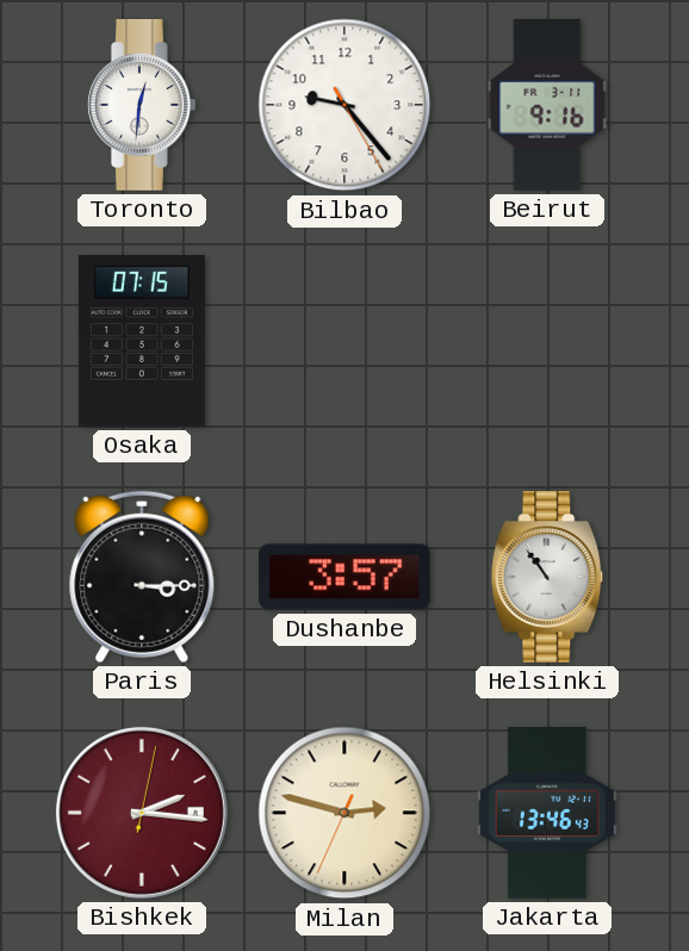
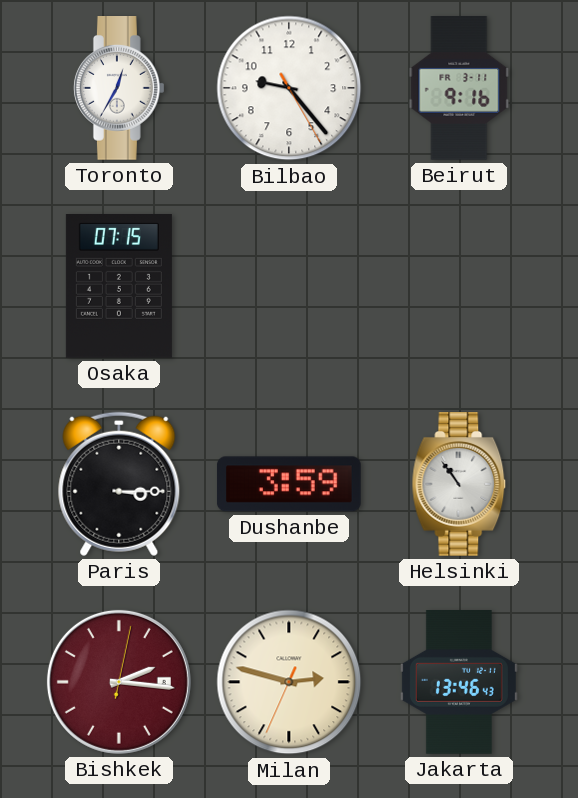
Toronto: 12:31 -> 12:35
Dushanbe: 3:57 -> 3:59
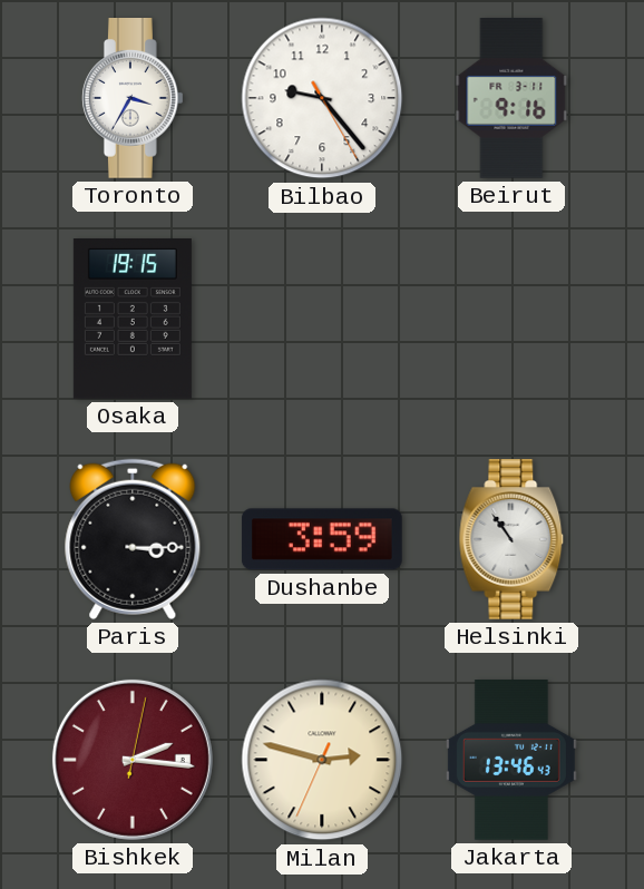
Toronto: 12:35 -> 3:35
Osaka: 07:15 -> 19:15
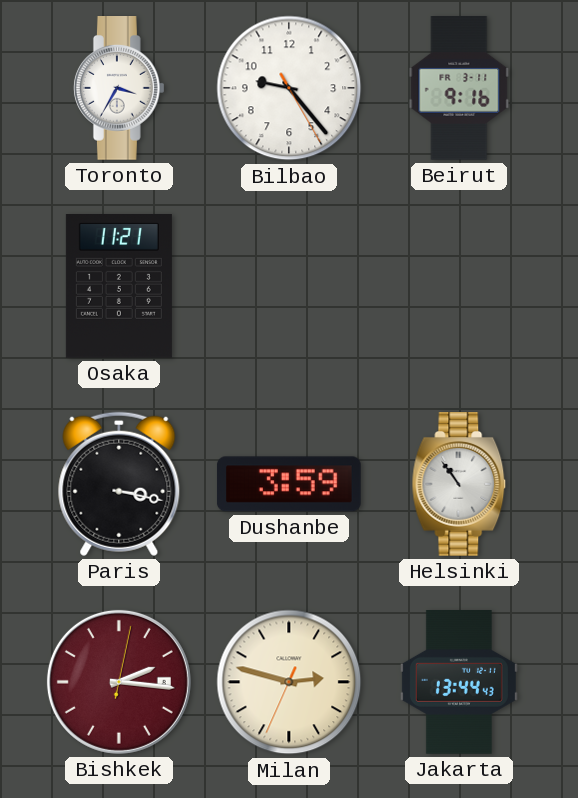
Osaka: 19:15 -> 11:21
Paris: 3:15 -> 3:17
Jakarta: 13:46 -> 13:44
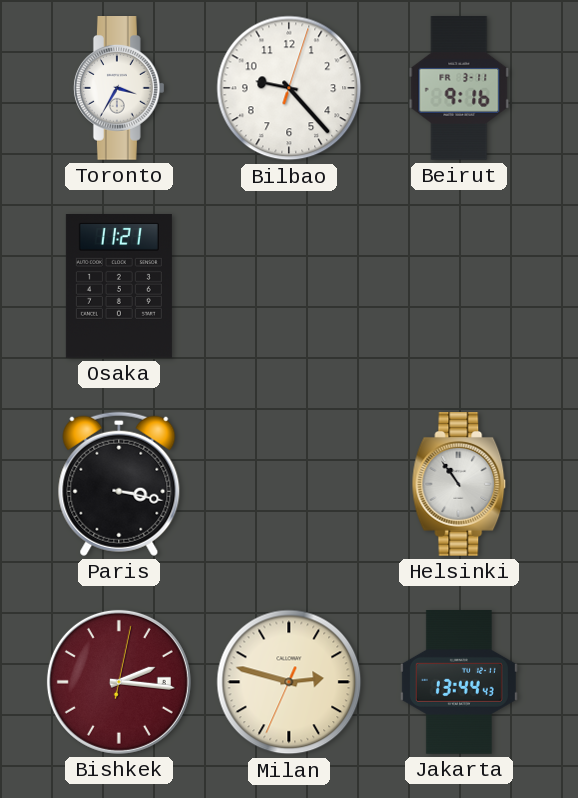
Bilbao: 9:23:25 -> 9:23:03
Dushanbe: 3:59 -> none
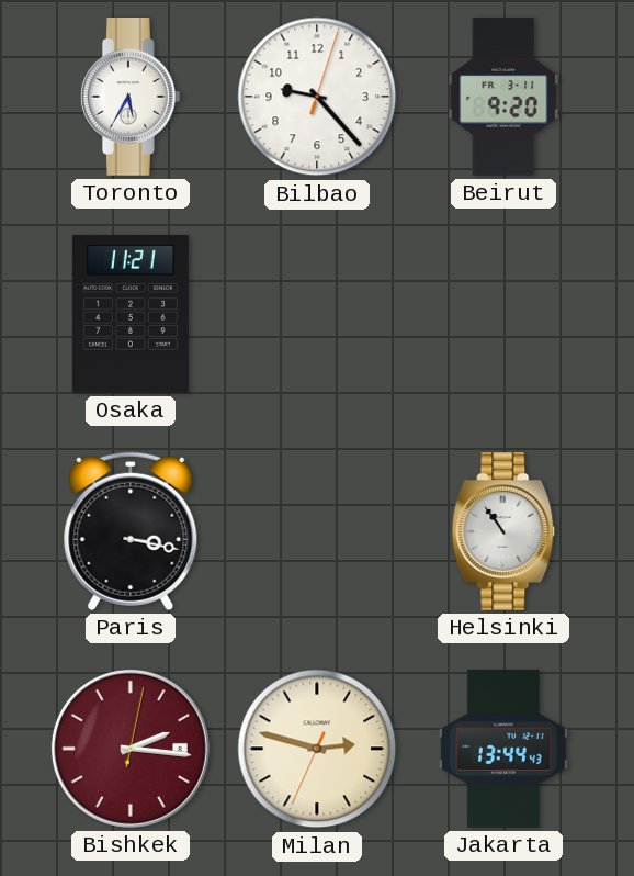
Toronto: 3:35 -> 5:35
Beirut: 9:16 -> 9:20
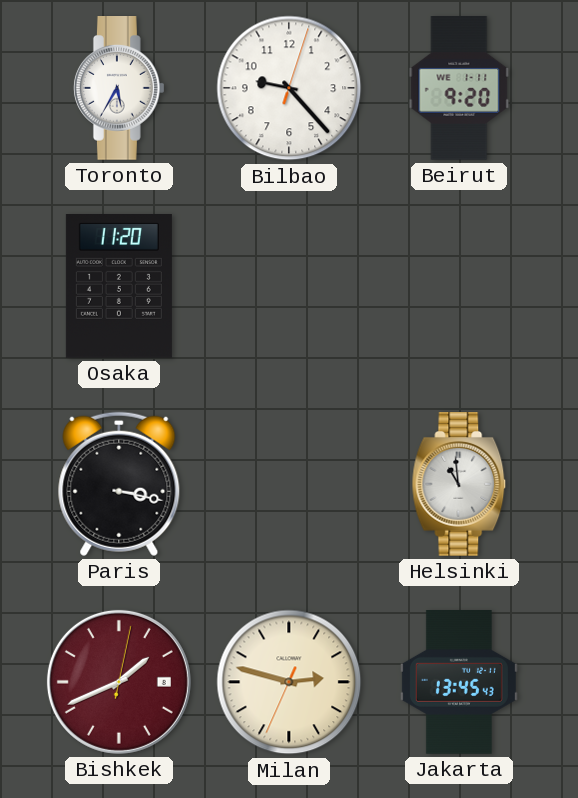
Beirut date: FR 3-11 -> WE 1-11
Osaka: 11:21 -> 11:20
Helsinki: 10:54 -> 10:59
Bishkek: 2:16 -> 1:41
Jakarta: 13:44 -> 13:45
